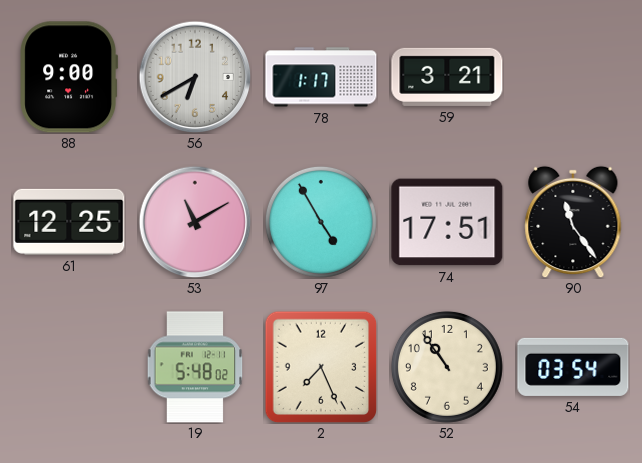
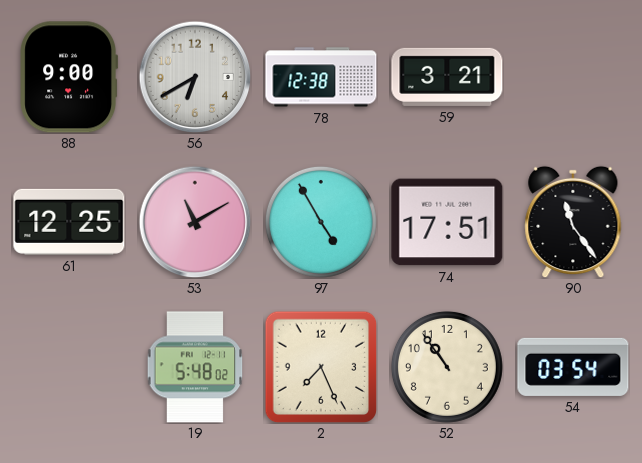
78: 1:17 -> 12:38
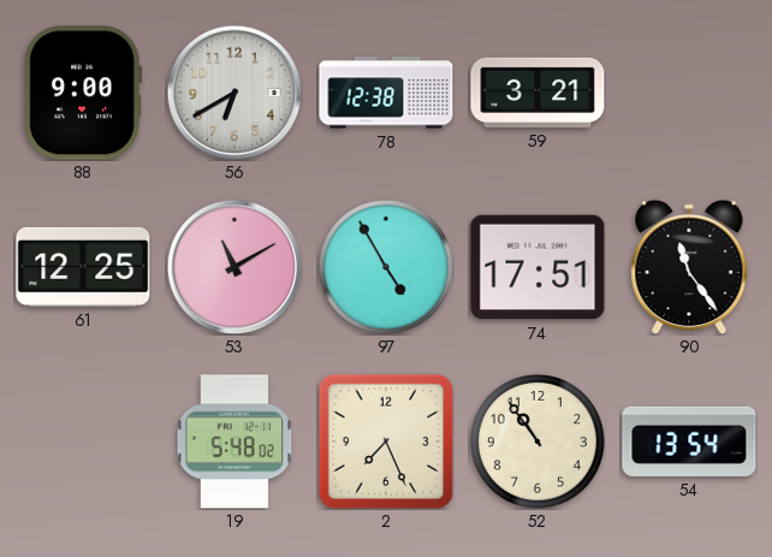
54: 03:54 -> 13:54
